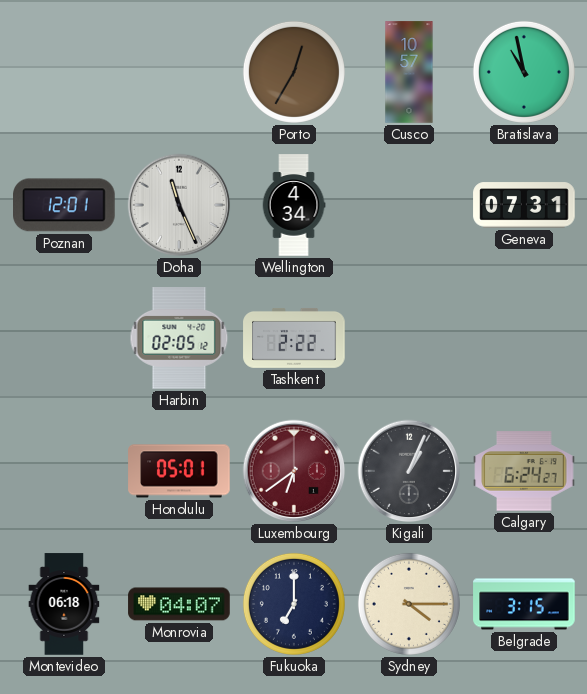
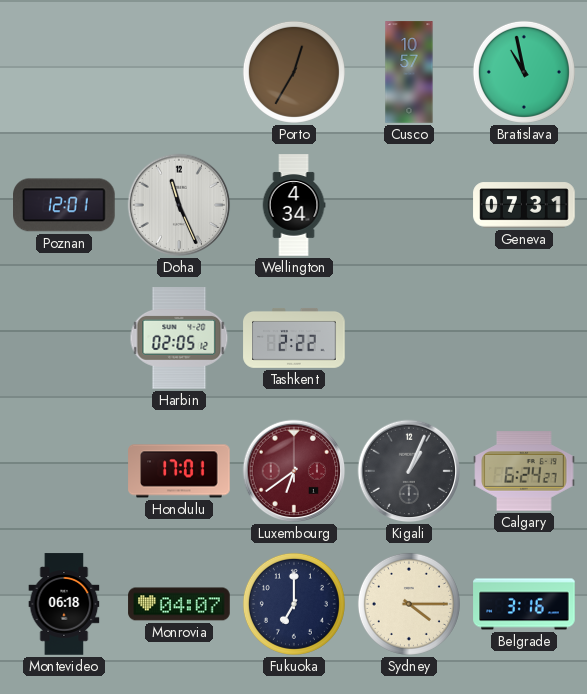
Honolulu: 05:01 -> 17:01
Belgrade: 3:15 -> 3:16
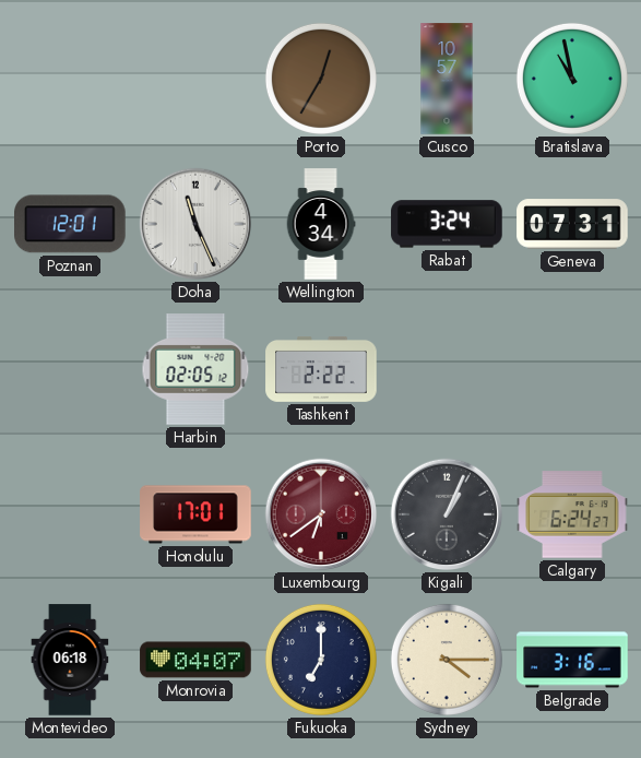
Rabat: none -> 3:24
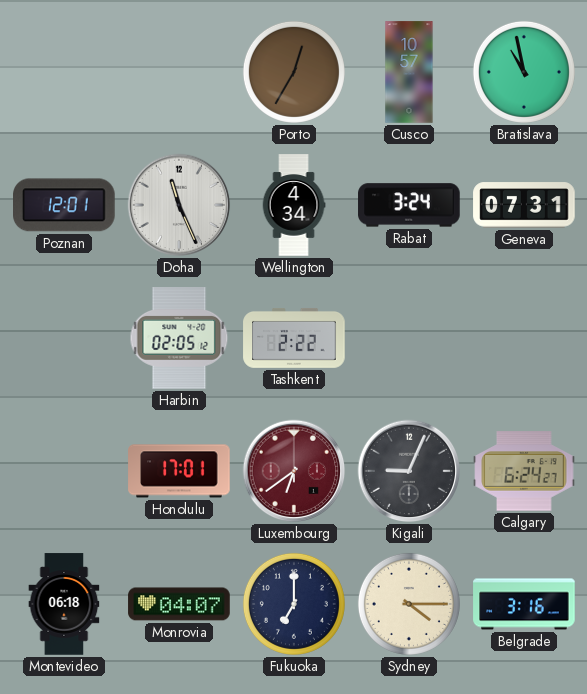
Kigali: 1:04 -> 9:04
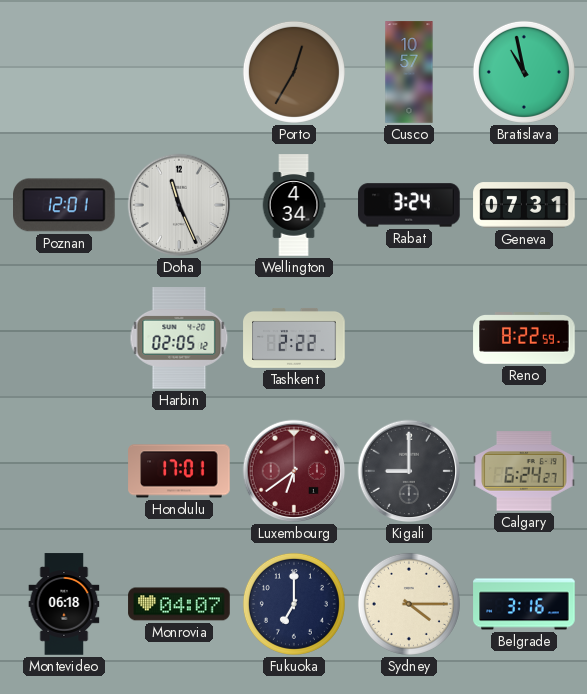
Reno: none -> 8:22
Kigali: 9:04 -> 9:00
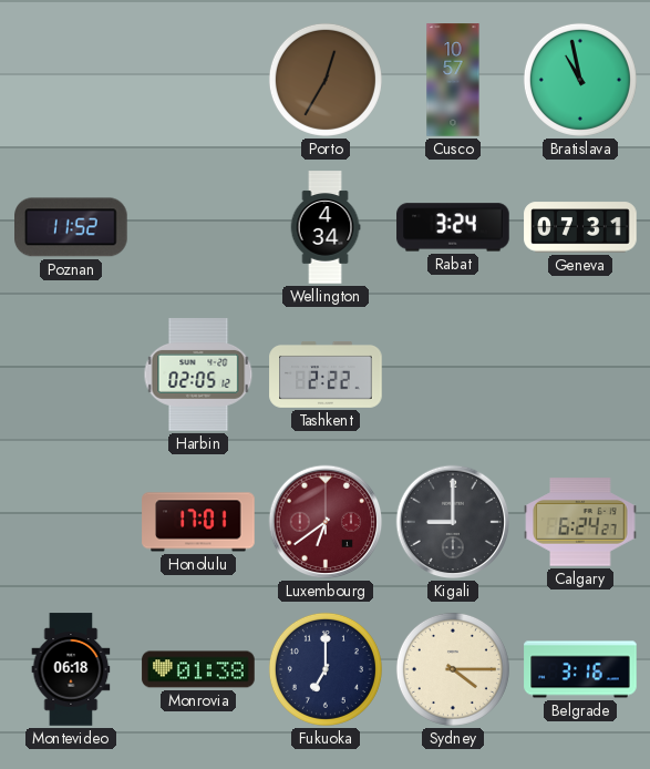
Poznan: 12:01 -> 11:52
Doha: 11:26 -> none
Reno: 8:22 -> none
Monrovia: 04:07 -> 01:38
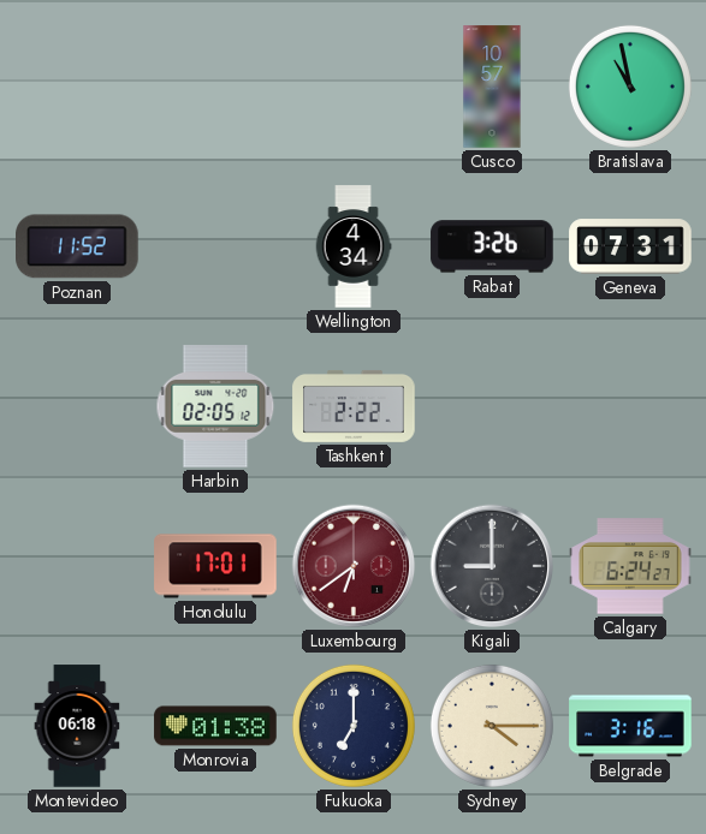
Porto: 12:35 -> none
Rabat: 3:24 -> 3:26
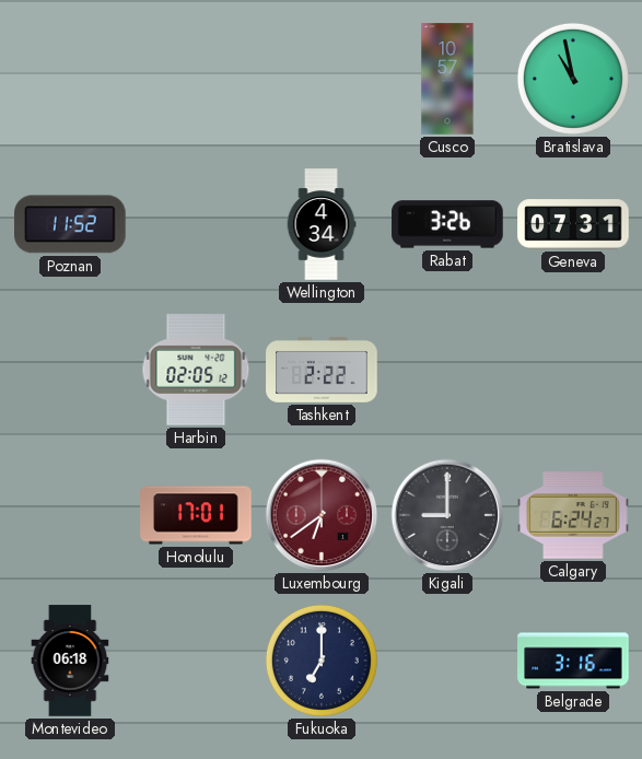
Monrovia: 01:38 -> none
Sydney: 4:15 -> none
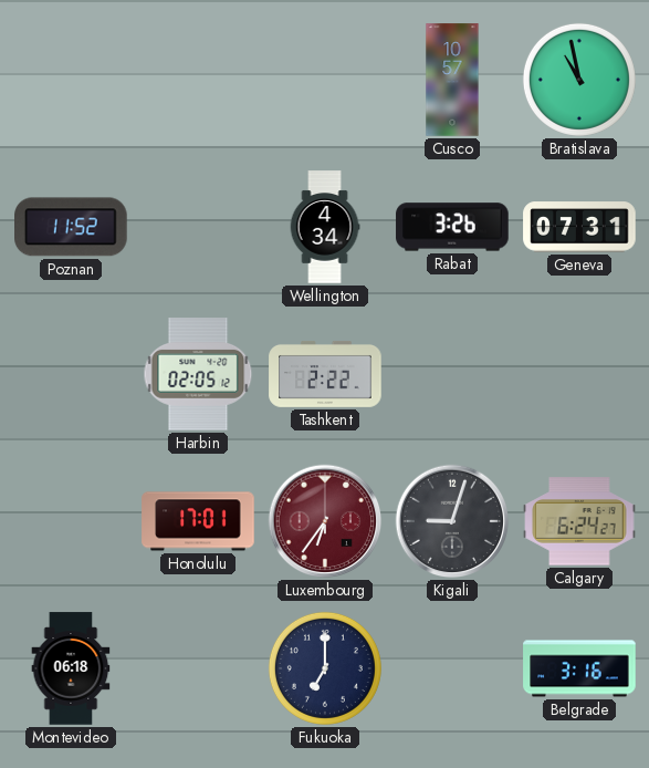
Luxembourg: 6:39 -> 6:36
Kigali: 9:00 -> 9:03
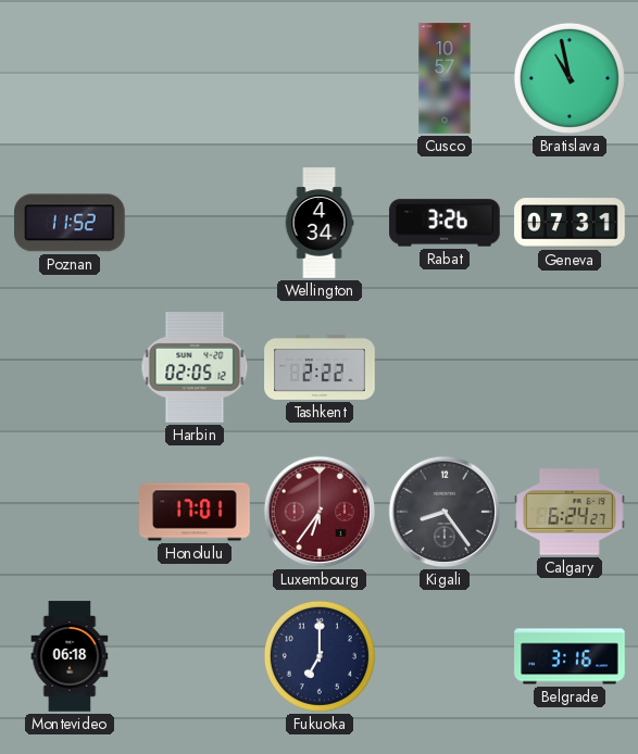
Kigali: 9:03 -> 8:24
